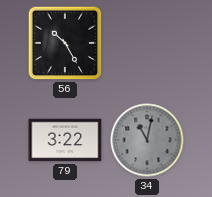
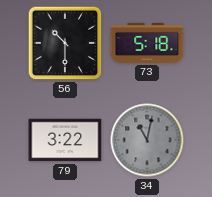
56: 10:25 -> 10:30
73: none -> 5:18
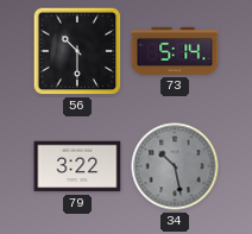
73: 5:18 -> 5:14
34: 11:02 -> 10:28
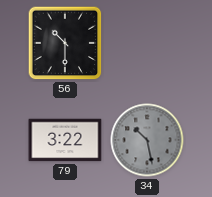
73: 5:14 -> none
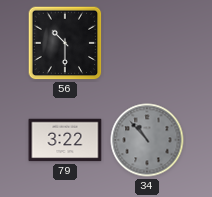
34: 10:28 -> 10:53
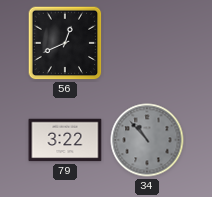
56: 10:30 -> 12:41
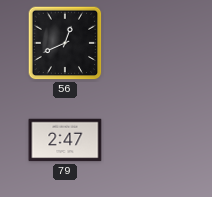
79: 3:22 -> 2:47
34: 10:53 -> none
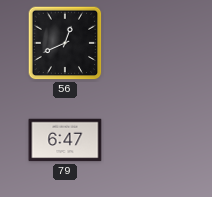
79: 2:47 -> 6:47
